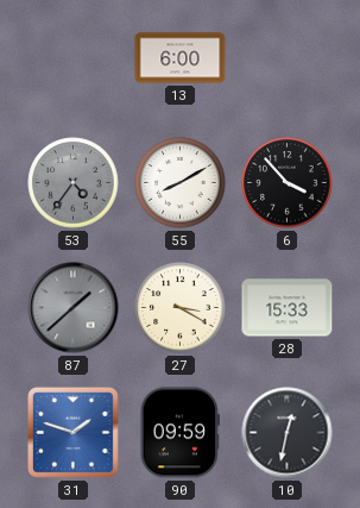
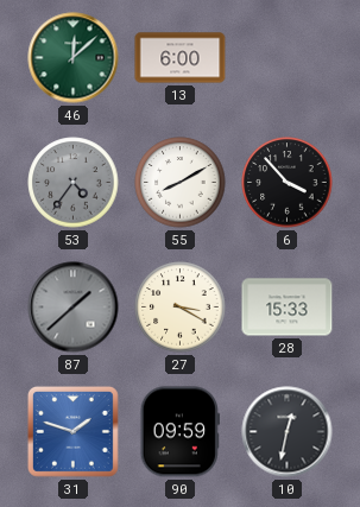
46: none -> 12:08
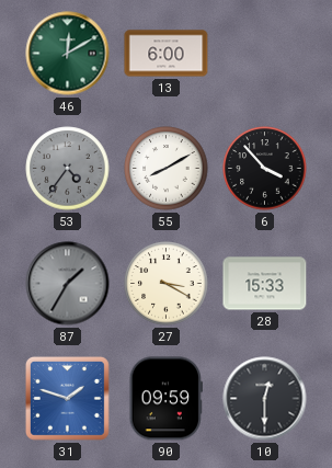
46: 12:08 -> 12:10
87: 1:38 -> 1:35
10: 12:32 -> 12:30
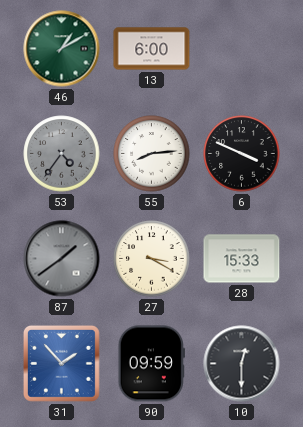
46: 12:10 -> 1:10
55: 8:10 -> 8:14
6: 3:53 -> 3:49
87: 1:35 -> 1:39
31: 1:48 -> 1:53
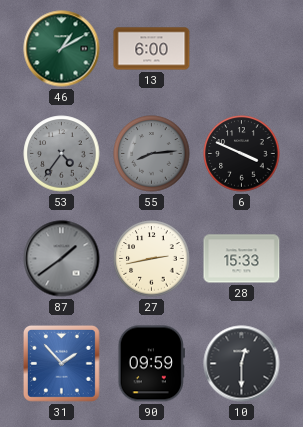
55 dial: white -> grey
27: 3:20 -> 2:43
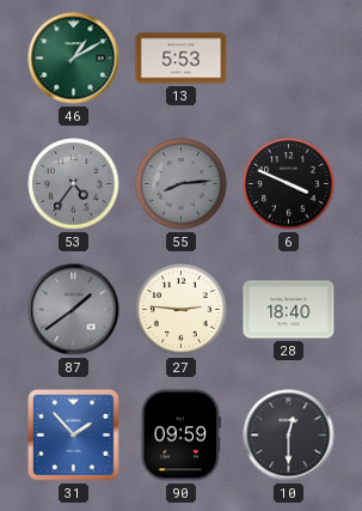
13: 6:00 -> 5:53
27: 2:43 -> 2:46
28: 15:33 -> 18:40
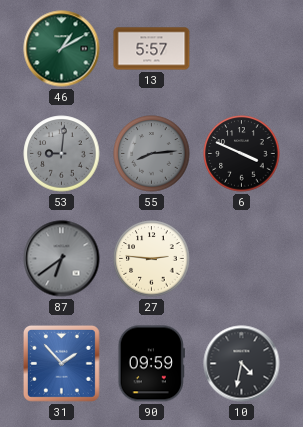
13: 5:53 -> 5:57
53: 4:36 -> 9:01
87: 1:39 -> 6:39
28: 18:40 -> none
10: 12:30 -> 4:32
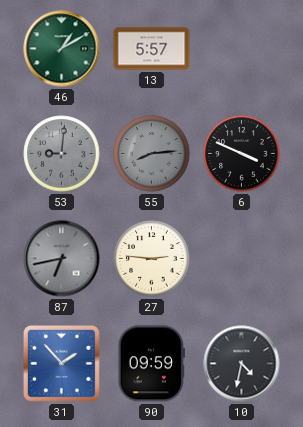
87: 6:39 -> 6:43
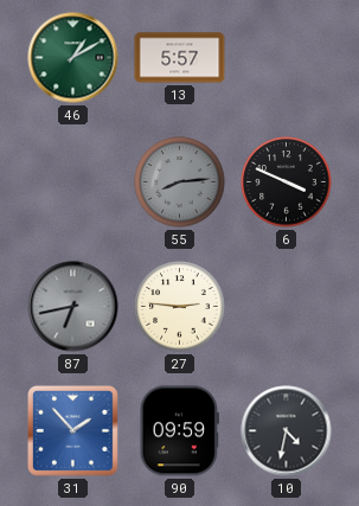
53: 9:01 -> none
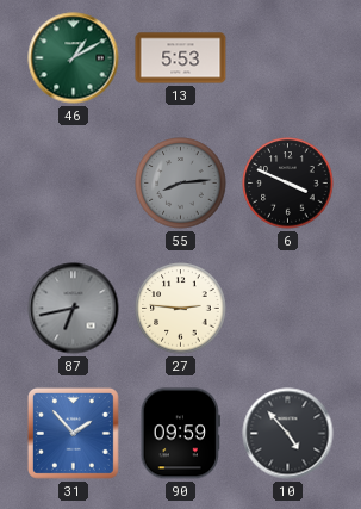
13: 5:57 -> 5:53
10: 4:32 -> 4:53
